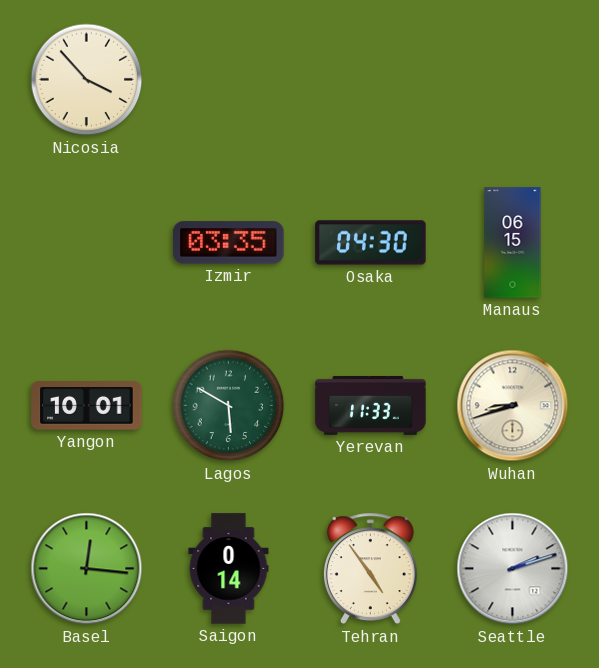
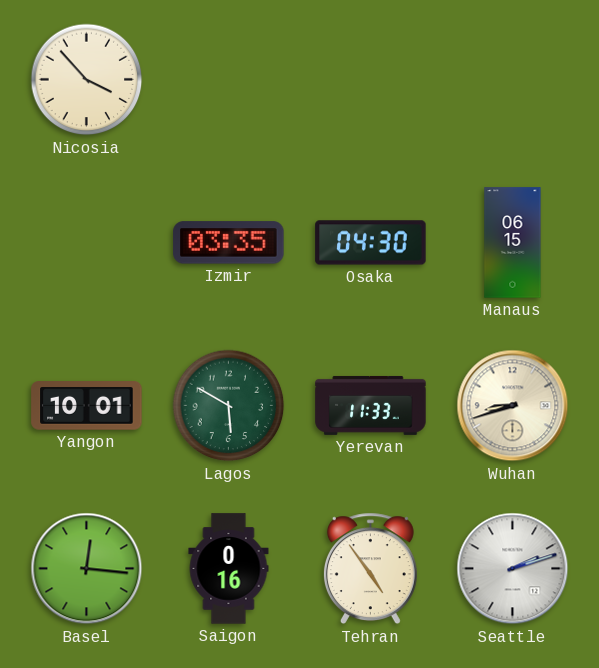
Saigon: 0:14 -> 0:16
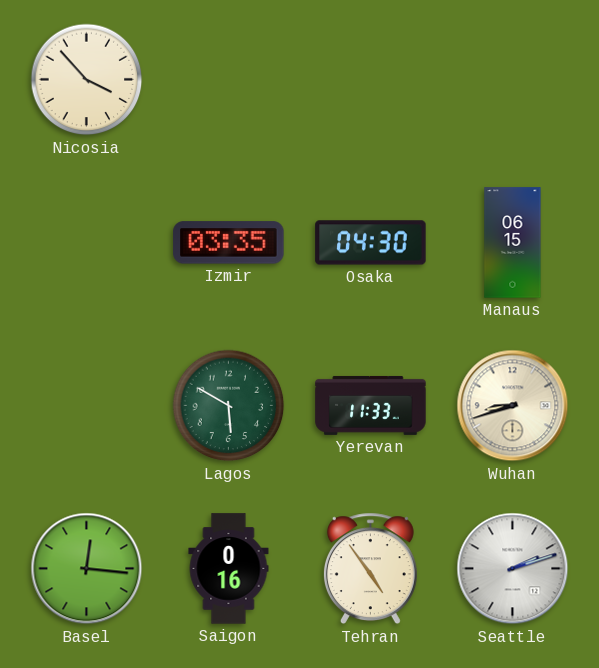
Yangon: 10:01 -> none
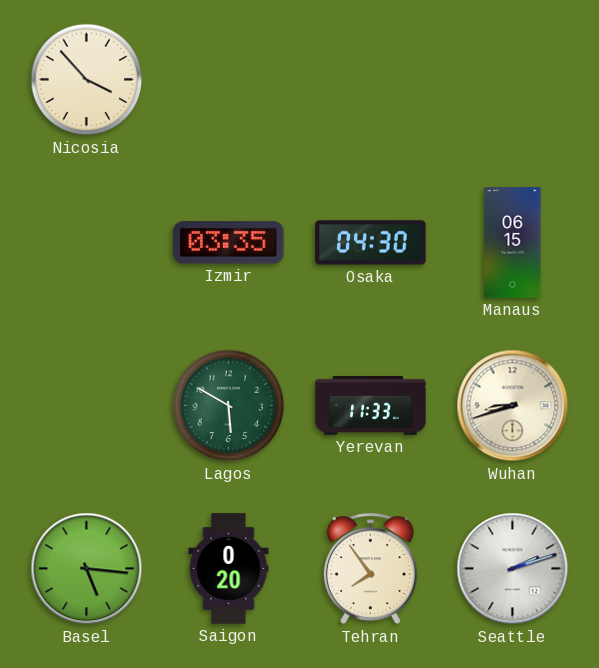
Basel: 12:16 -> 5:16
Saigon: 0:16 -> 0:20
Tehran: 4:54 -> 7:54
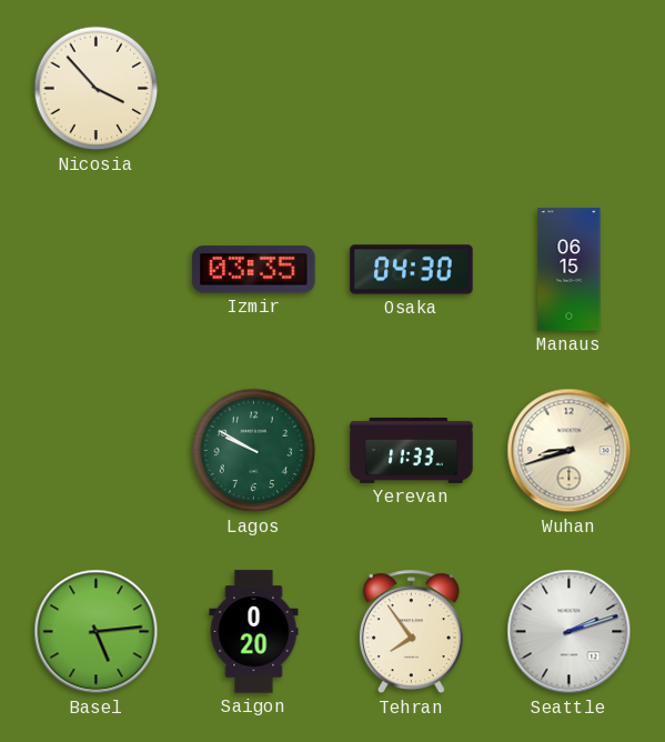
Lagos: 5:50 -> 9:50
Basel: 5:16 -> 5:14
